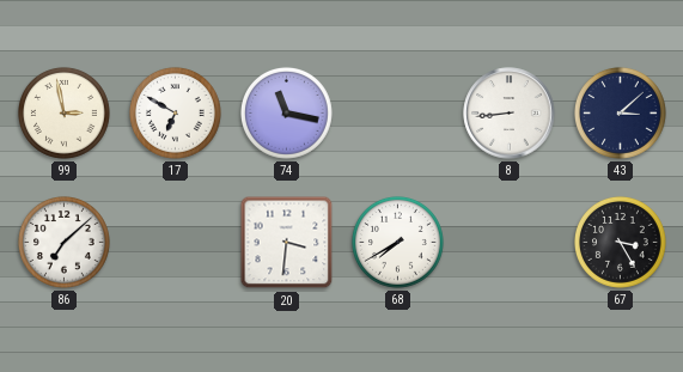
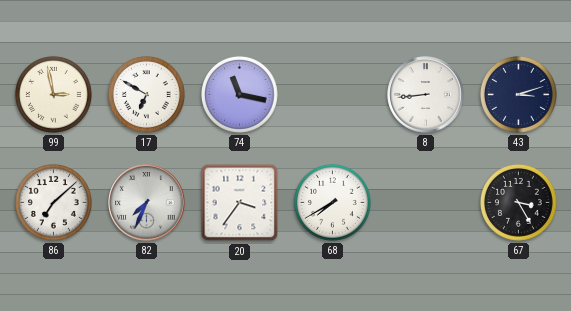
43: 3:08 -> 3:12
82: none -> 7:34
20: 3:31 -> 3:36
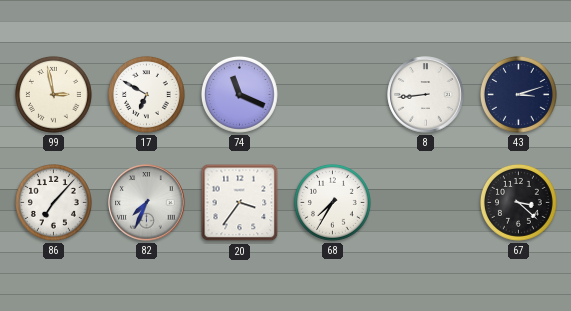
74: 11:17 -> 11:19
86: 7:08 -> 7:07
68: 7:40 -> 7:35
67: 3:25 -> 3:22
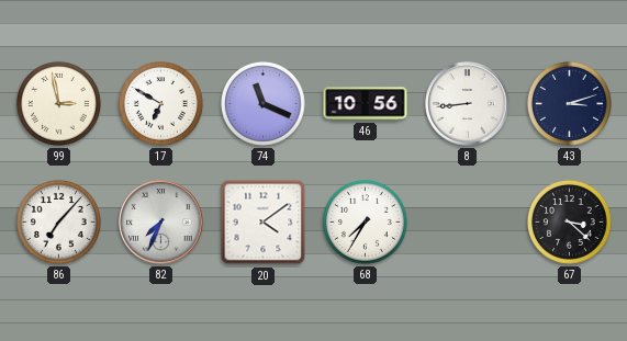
46: none -> 10:56
20: 3:36 -> 4:09
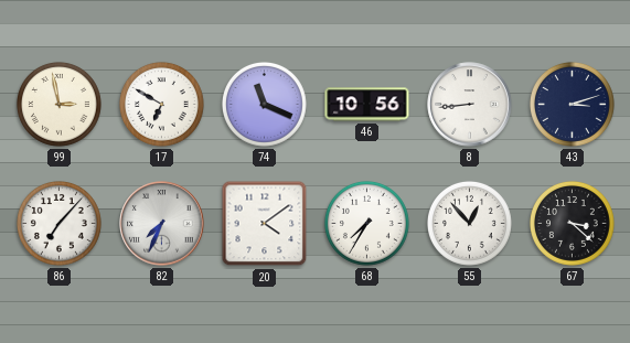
55: none -> 12:53
